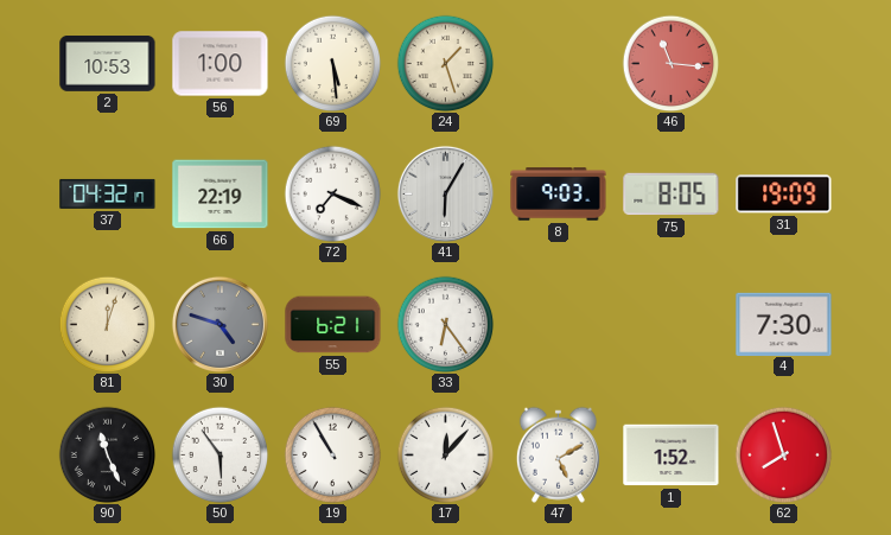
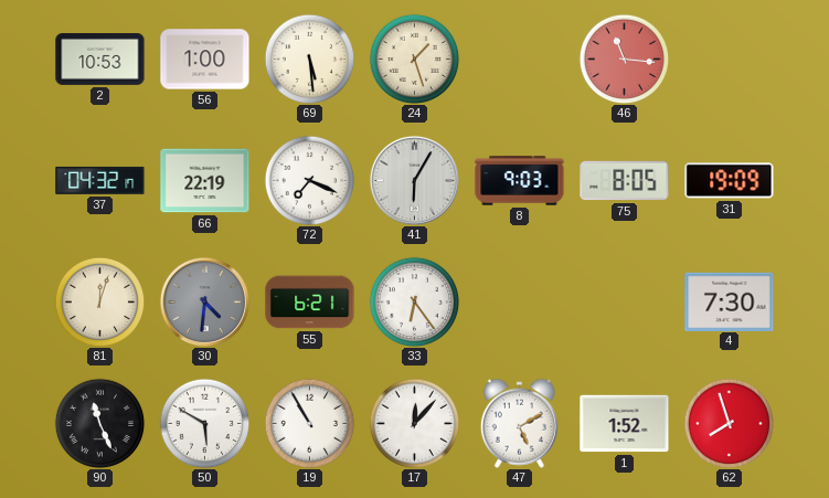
30: 4:48 -> 4:31
50: 5:54 -> 5:50
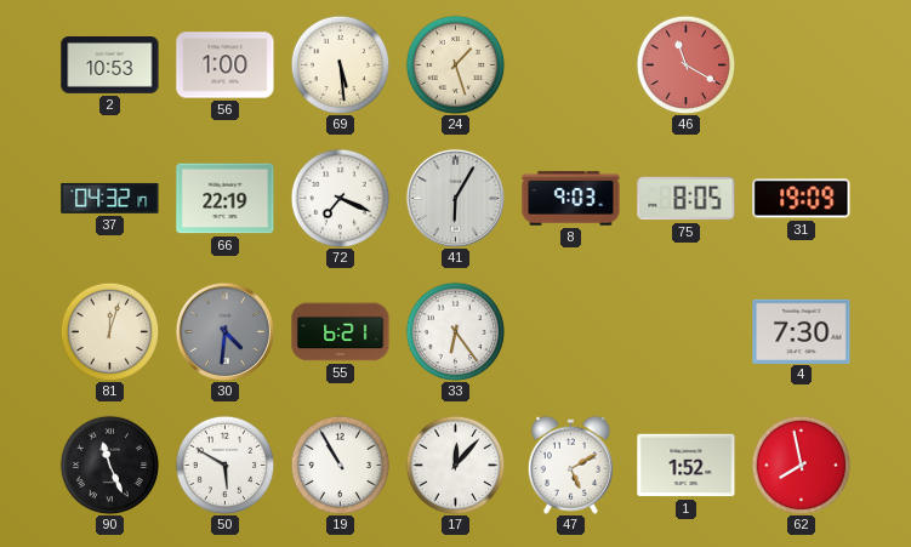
46: 11:16 -> 11:20
62: 7:57 -> 7:58
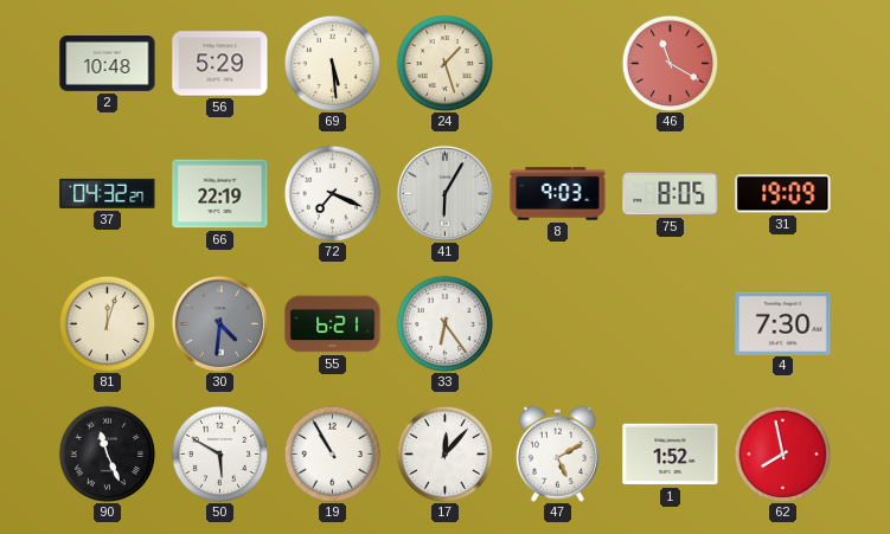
2: 10:53 -> 10:48
56: 1:00 -> 5:29
37: 04:32:17 -> 04:32:27
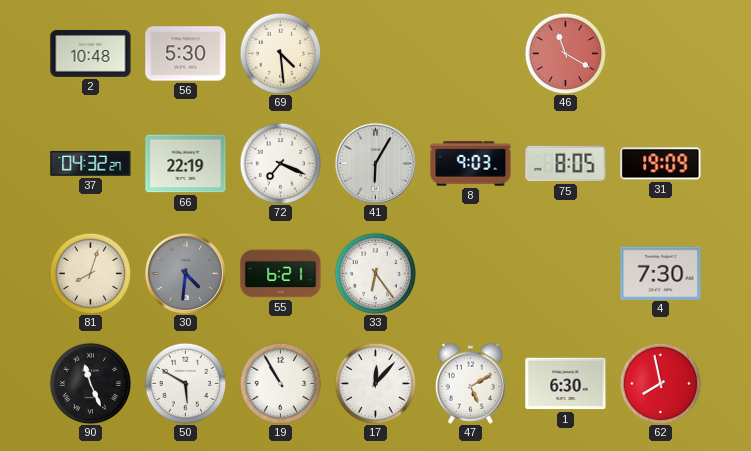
56: 5:29 -> 5:30
69: 5:29 -> 4:29
24: 1:27 -> none
81: 12:03 -> 8:03
1: 1:52 -> 6:30
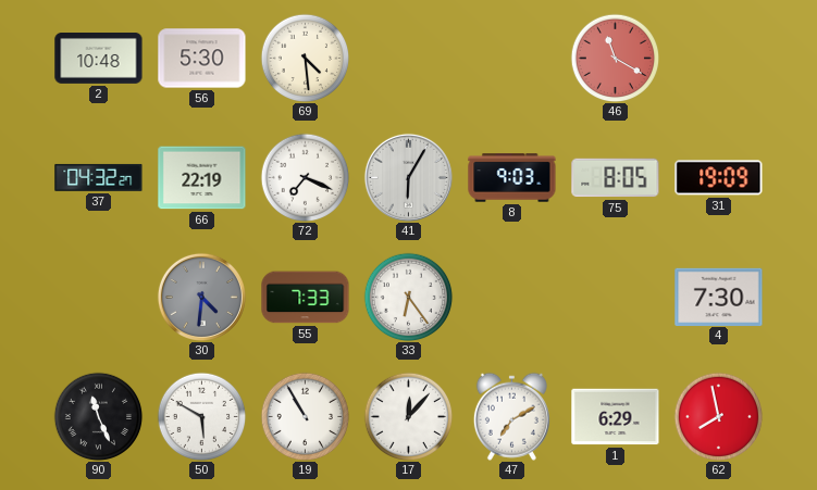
81: 8:03 -> none
55: 6:21 -> 7:33
47: 5:10 -> 7:10
1: 6:30 -> 6:29
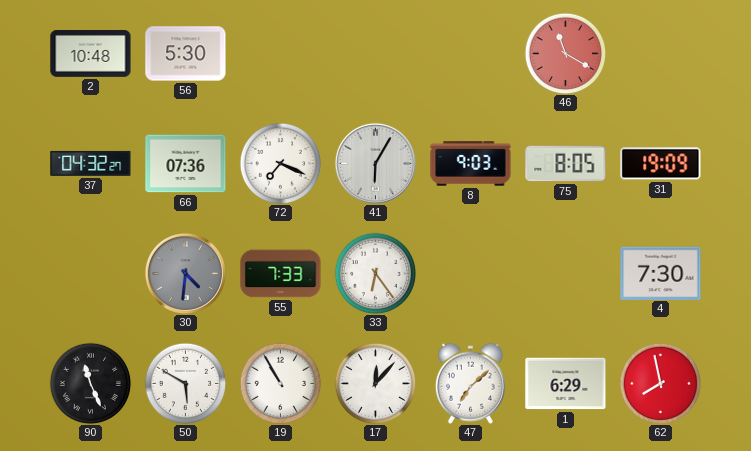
69: 4:29 -> none
66: 22:19 -> 07:36
47: 7:10 -> 7:08
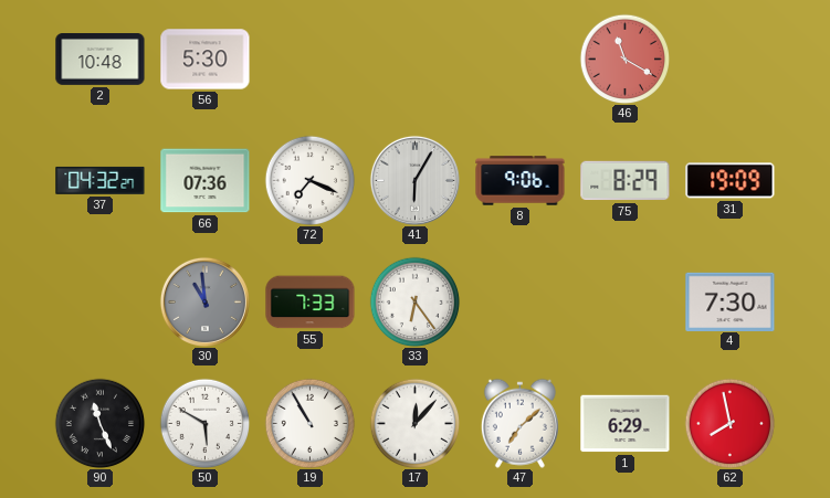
8: 9:03 -> 9:06
75: 8:05 -> 8:29
30: 4:31 -> 10:59
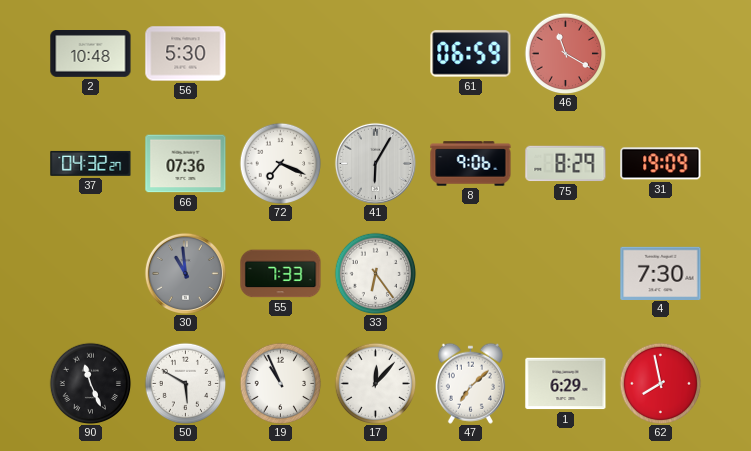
61: none -> 06:59
19: 10:55 -> 10:56
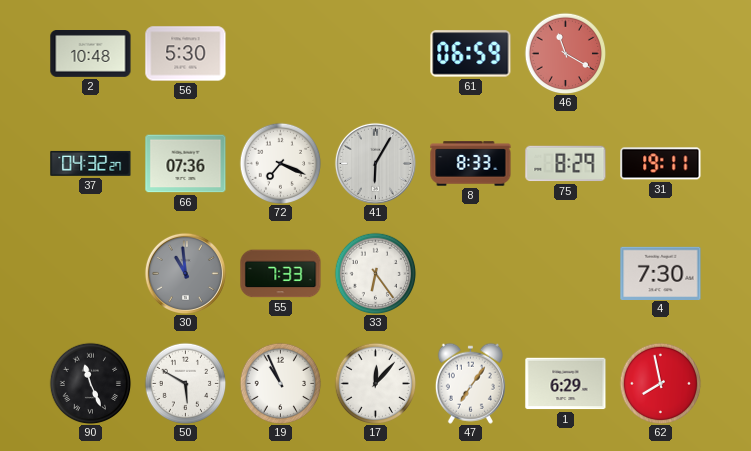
8: 9:06 -> 8:33
31: 19:09 -> 19:11
47: 7:08 -> 7:06
